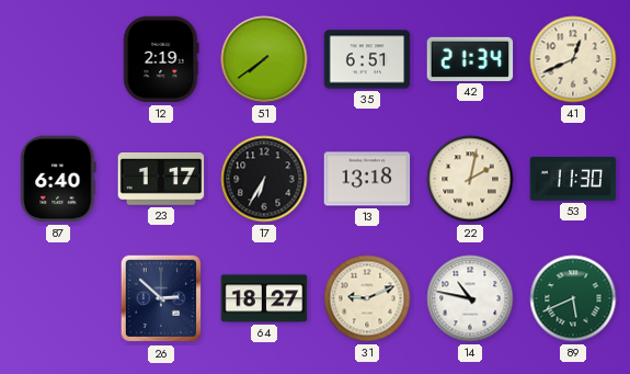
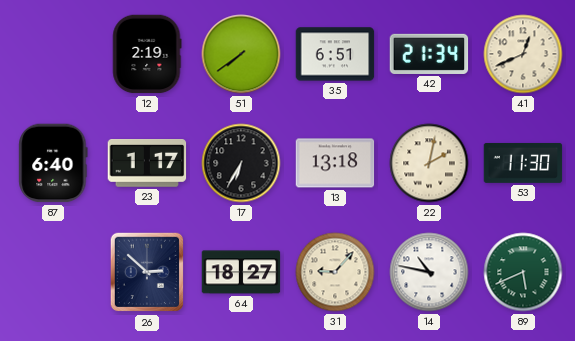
31: 9:11 -> 9:07
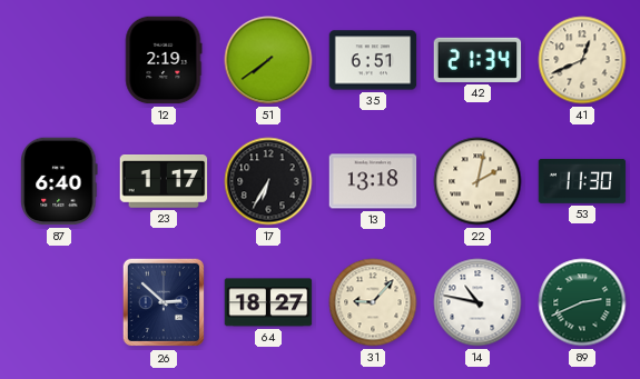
89: 5:41 -> 2:41
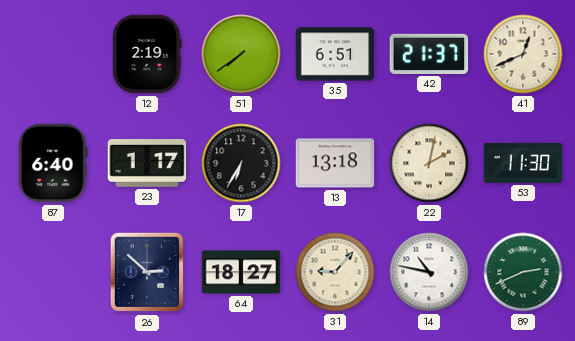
42: 21:34 -> 21:37
